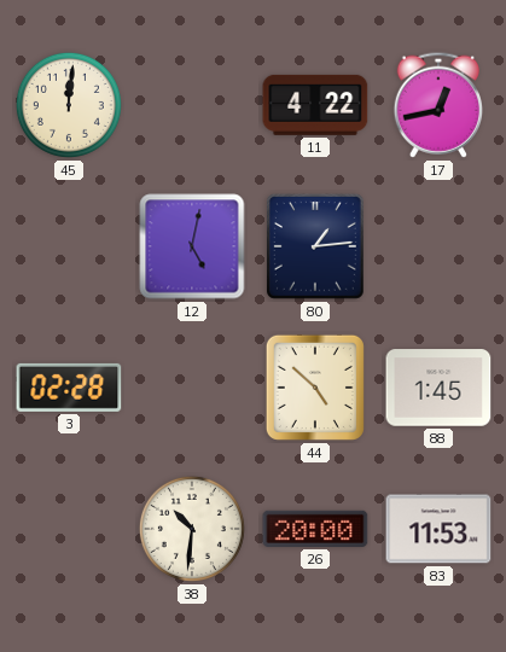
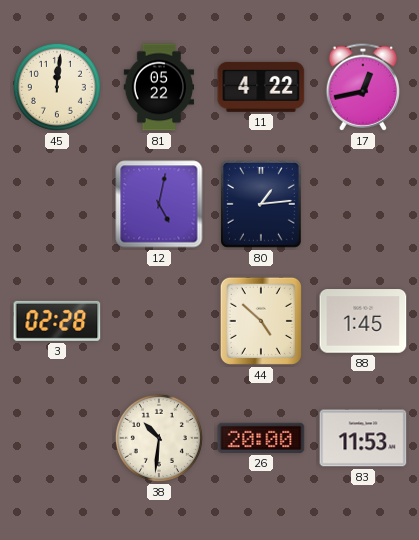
81: none -> 05:22
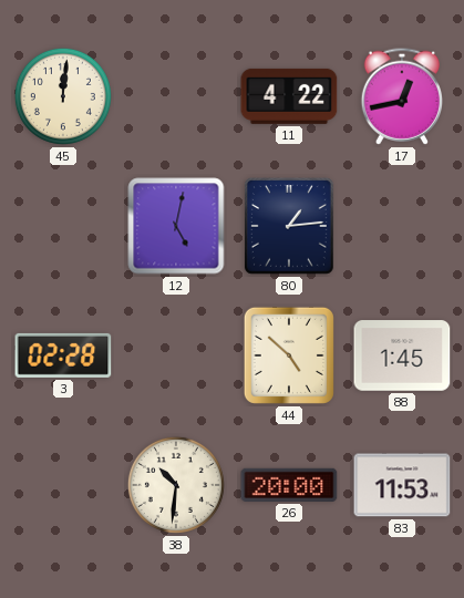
81: 05:22 -> none
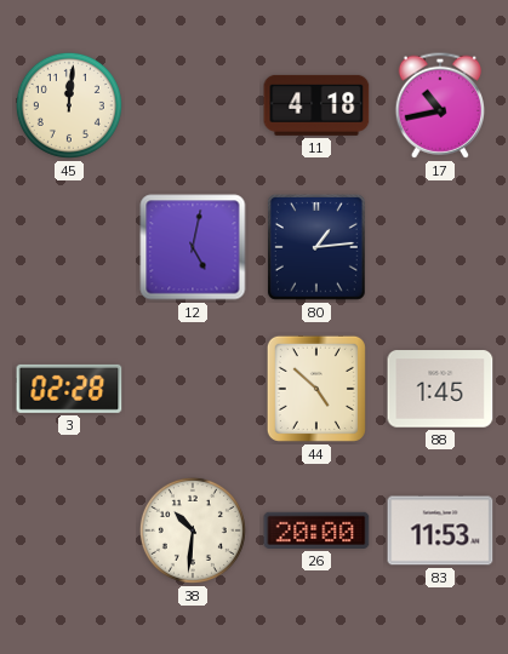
11: 4:22 -> 4:18
17: 12:43 -> 10:43
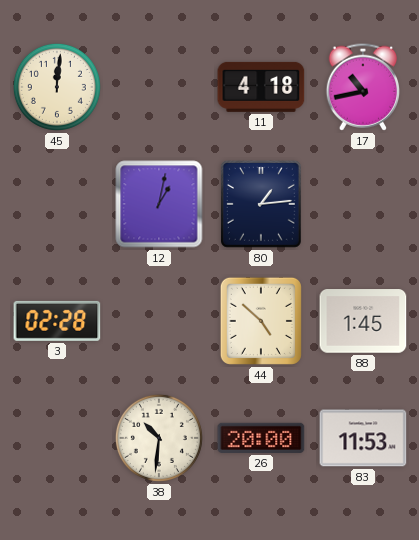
12: 5:02 -> 1:02
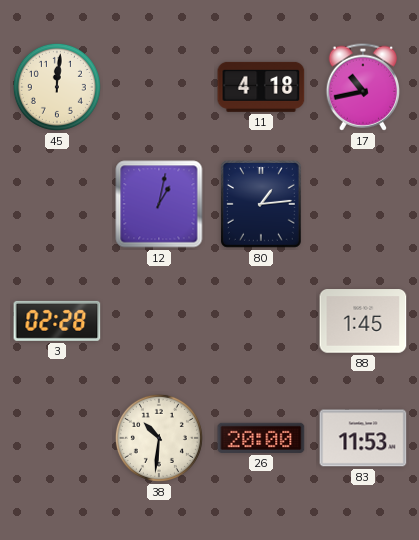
44: 4:52 -> none
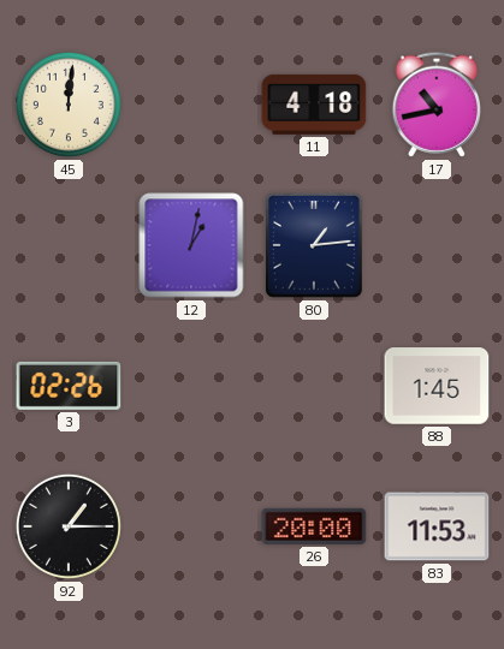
3: 02:28 -> 02:26
92: none -> 1:15
38: 10:31 -> none
